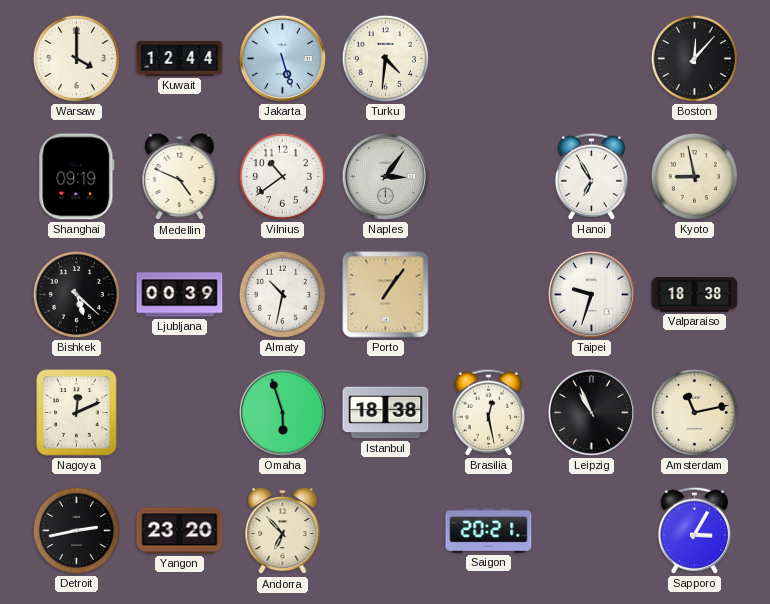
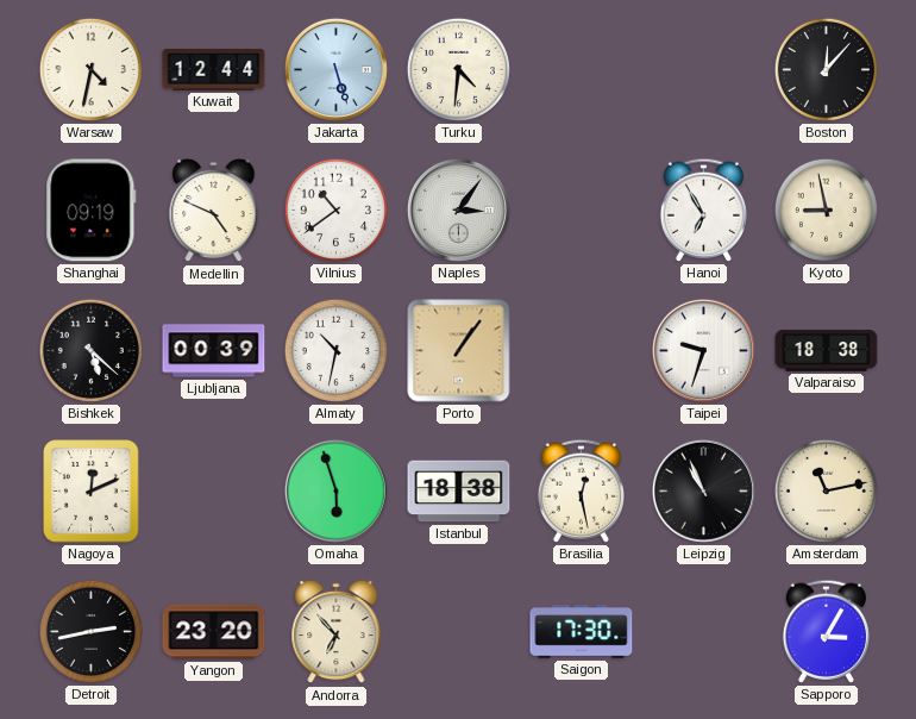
Warsaw: 4:00 -> 4:32
Saigon: 20:21 -> 17:30
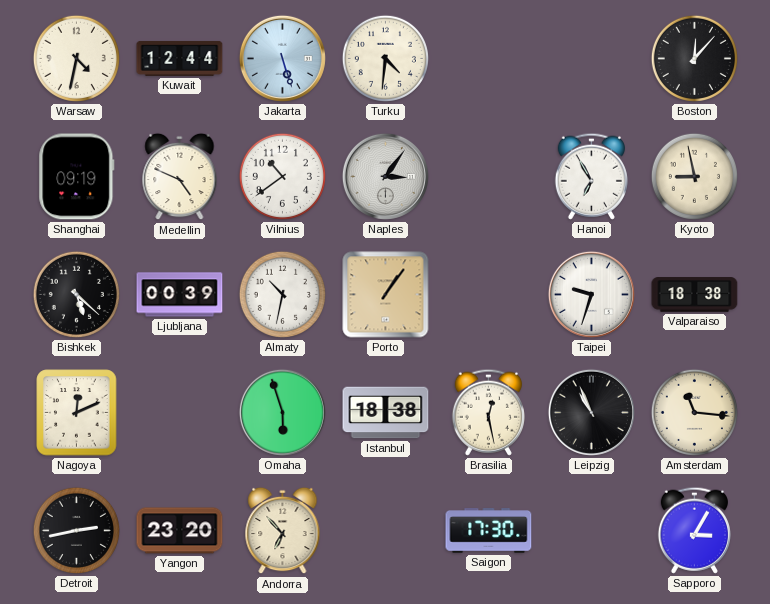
Amsterdam: 11:13 -> 11:16
